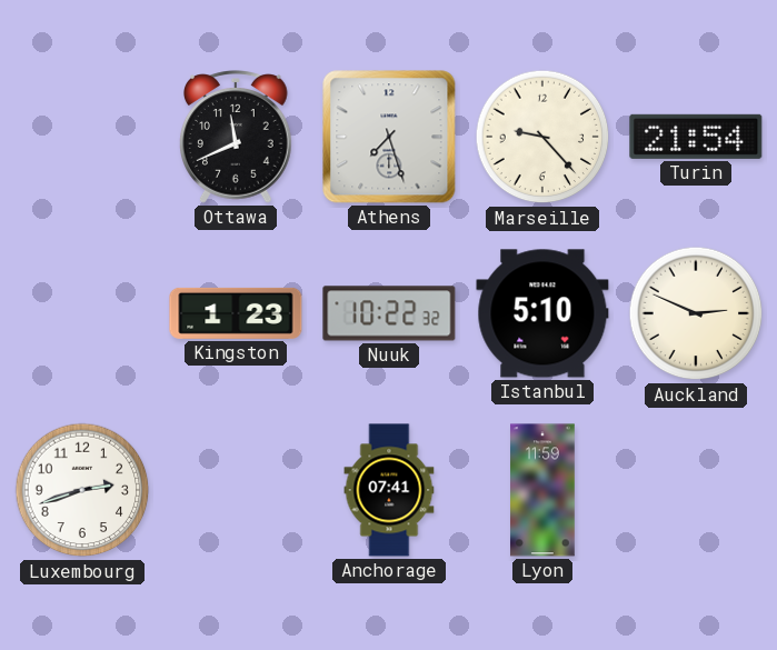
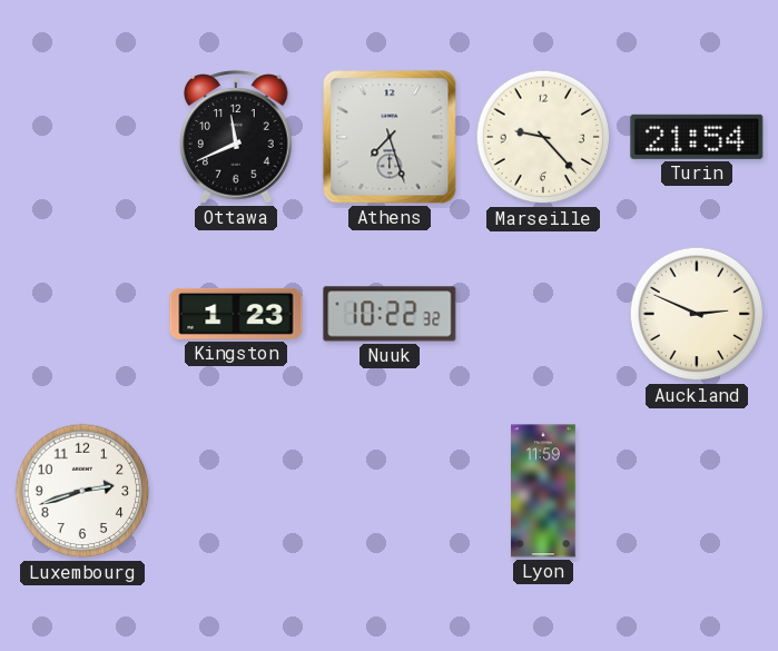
Istanbul: 5:10 -> none
Anchorage: 07:41 -> none
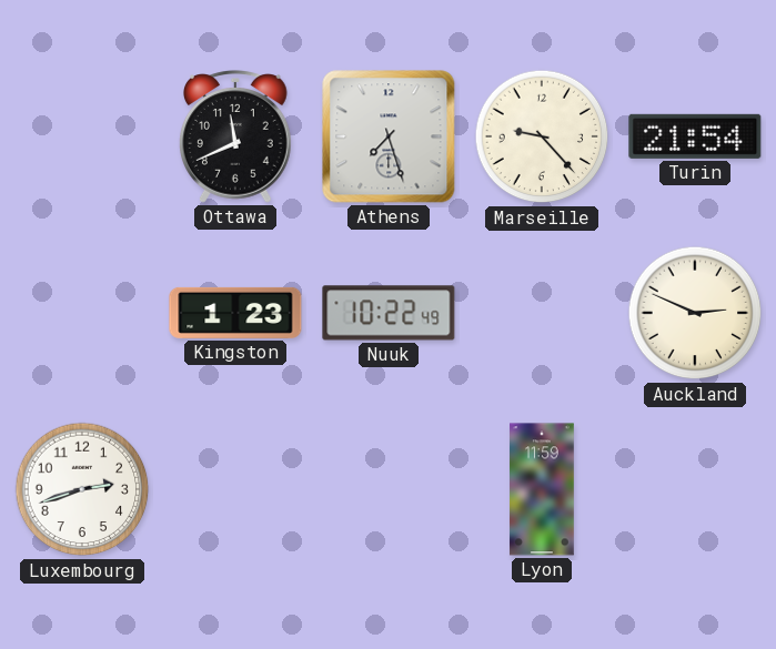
Nuuk: 10:22:32 -> 10:22:49
